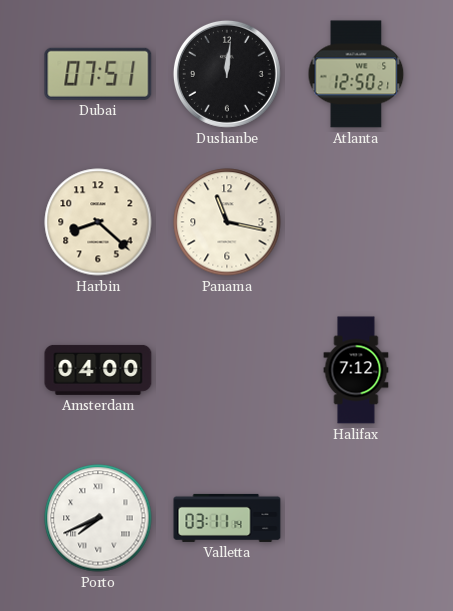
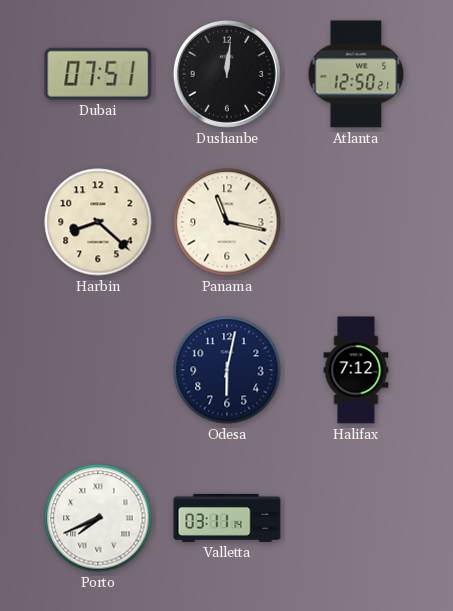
Amsterdam: 04:00 -> none
Odesa: none -> 6:02
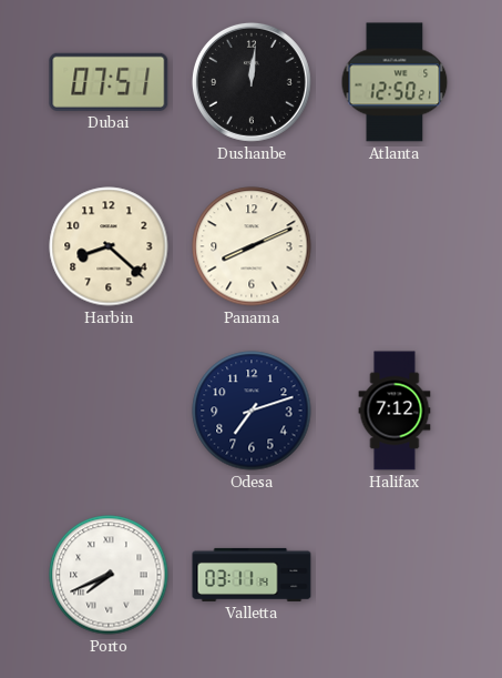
Panama: 11:17 -> 8:11
Odesa: 6:02 -> 7:12
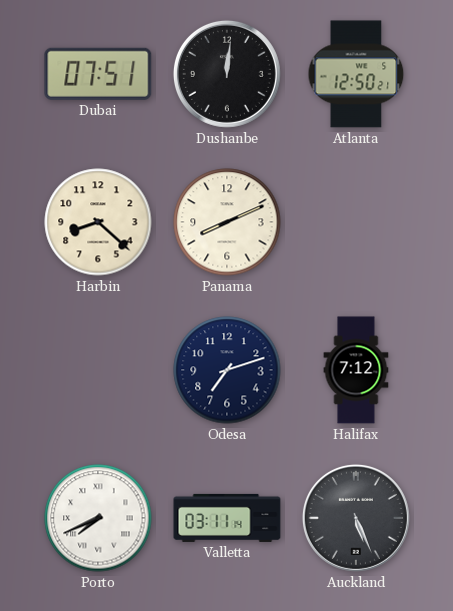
Auckland: none -> 5:26
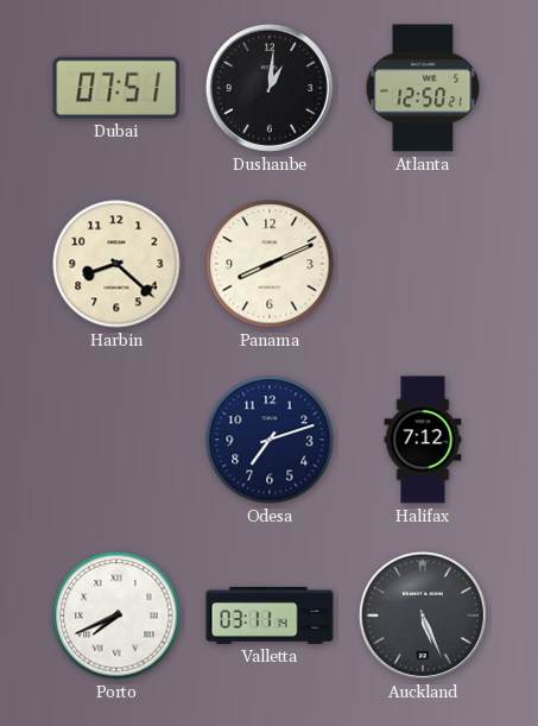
Dushanbe: 12:01 -> 1:01
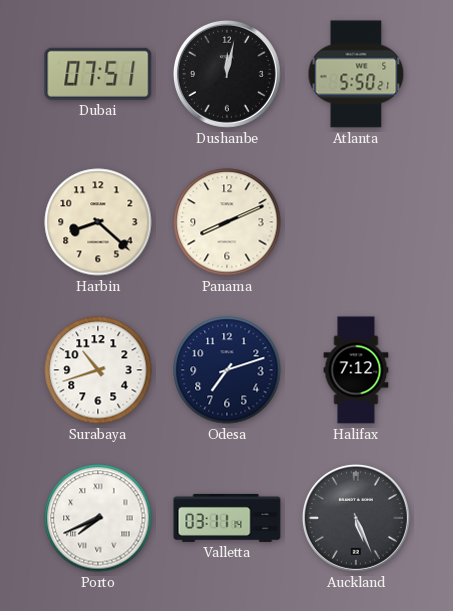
Dushanbe: 1:01 -> 12:02
Atlanta: 12:50 -> 5:50
Surabaya: none -> 10:42
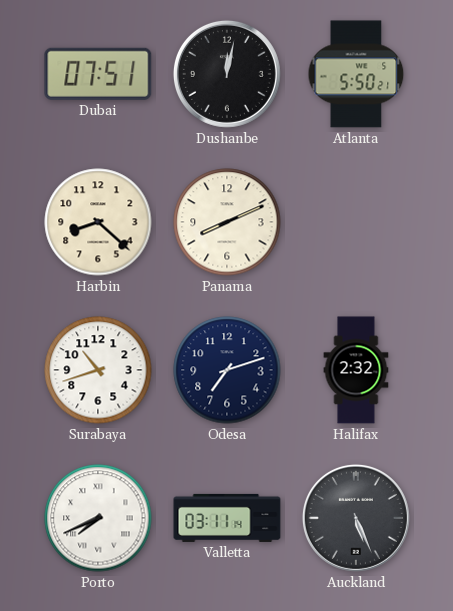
Halifax: 7:12 -> 2:32
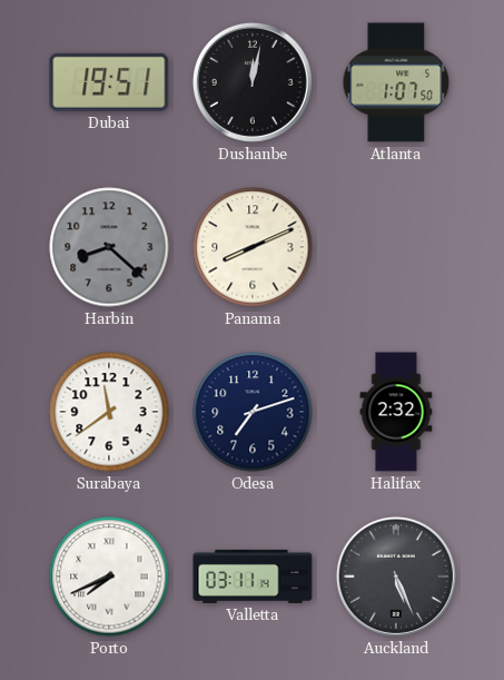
Dubai: 07:51 -> 19:51
Atlanta: 5:50 -> 1:07
Harbin dial: cream -> grey
Surabaya: 10:42 -> 11:39
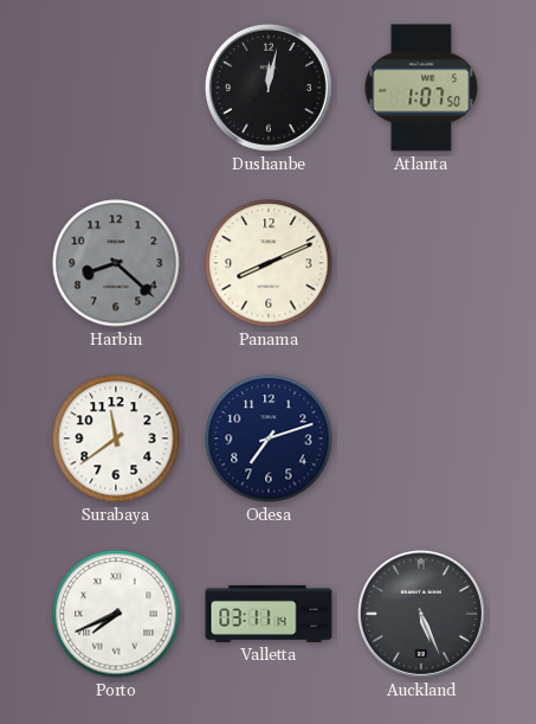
Dubai: 19:51 -> none
Halifax: 2:32 -> none
